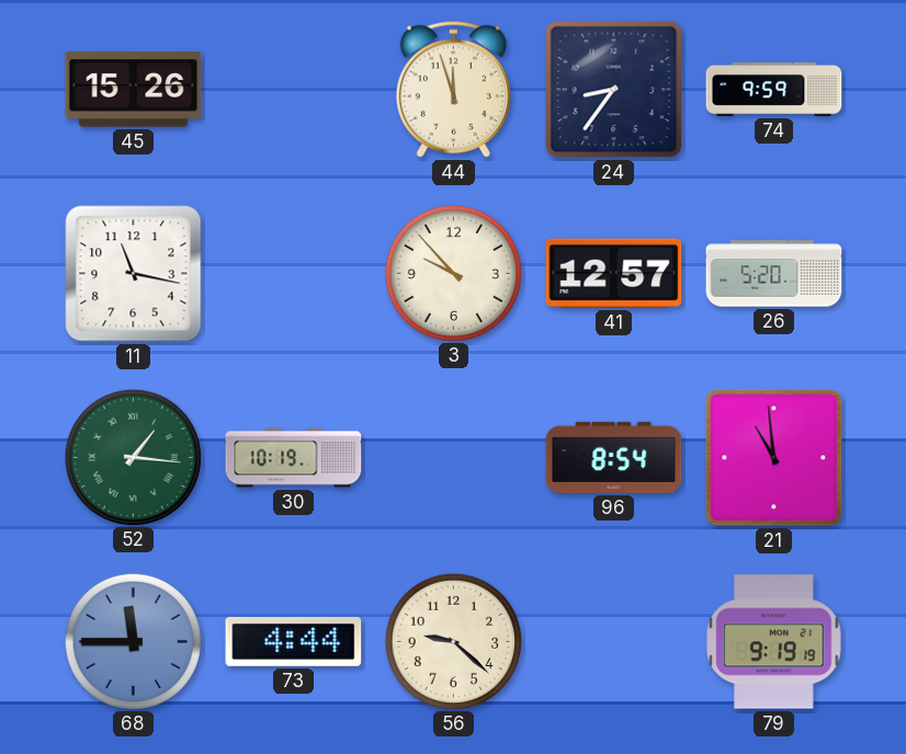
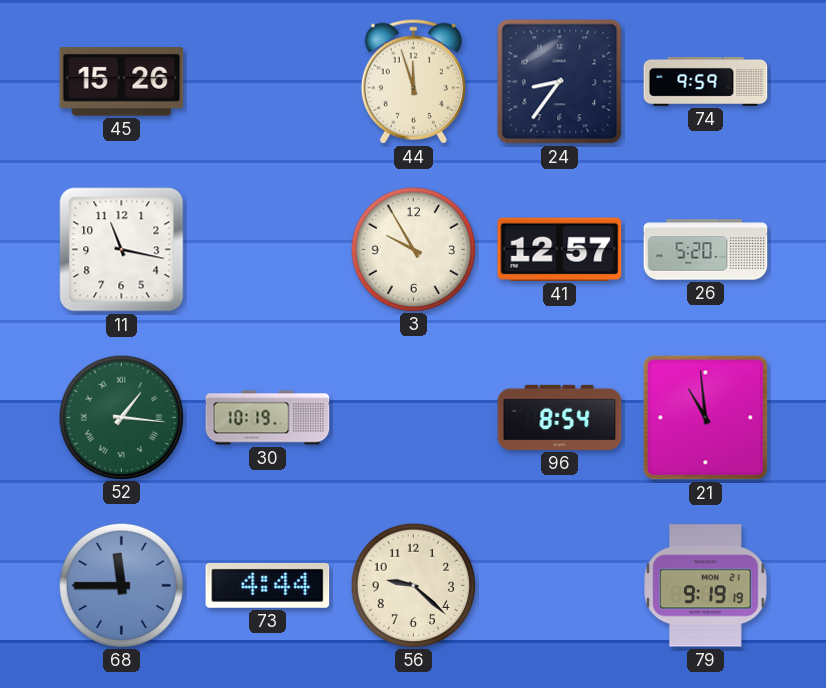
3: 9:53 -> 9:55
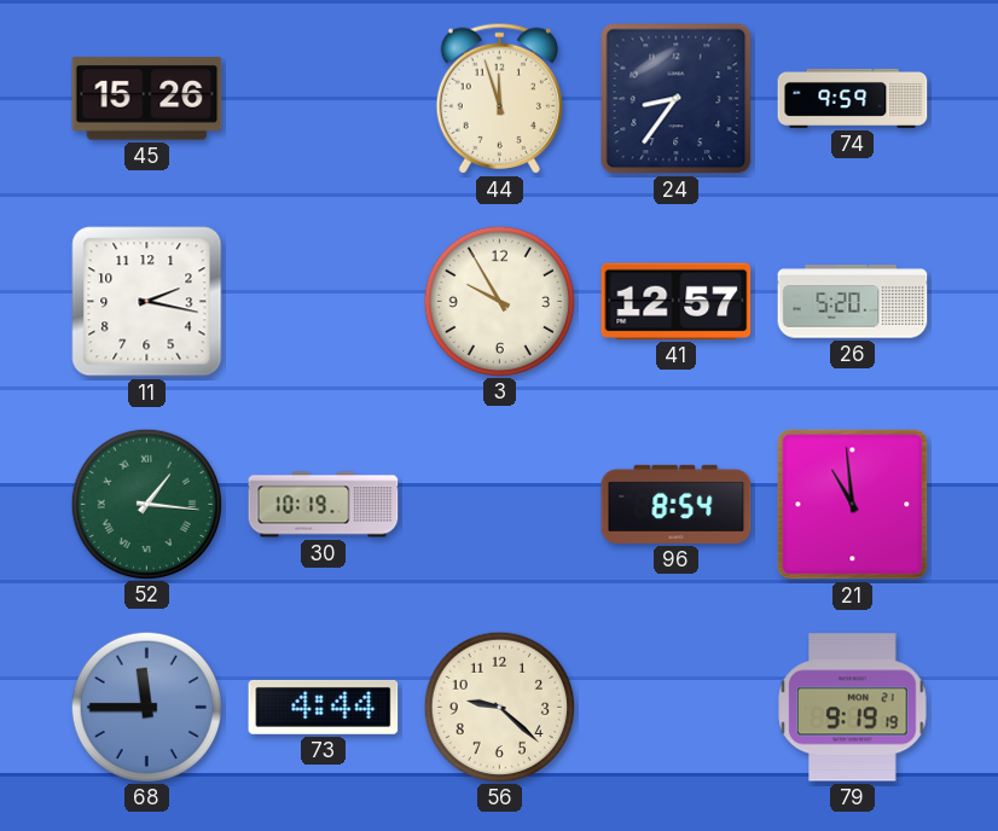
11: 11:17 -> 2:17
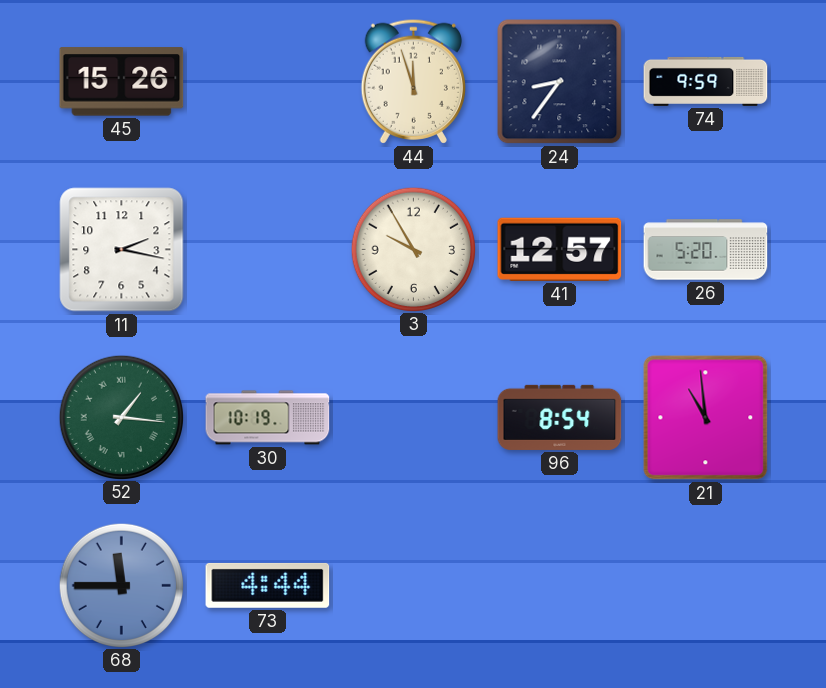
56: 9:22 -> none
79: 9:19 -> none
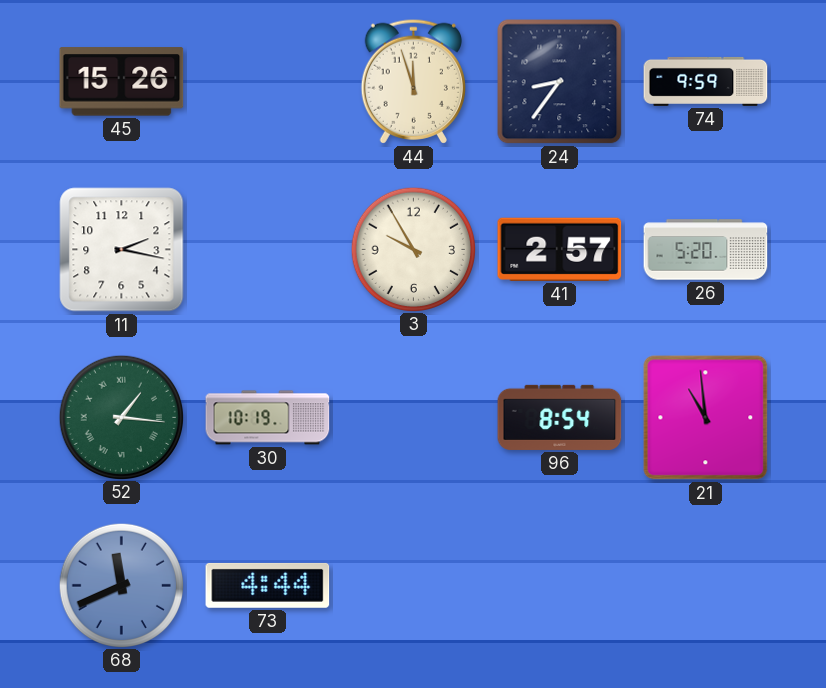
41: 12:57 -> 2:57
68: 11:45 -> 11:41
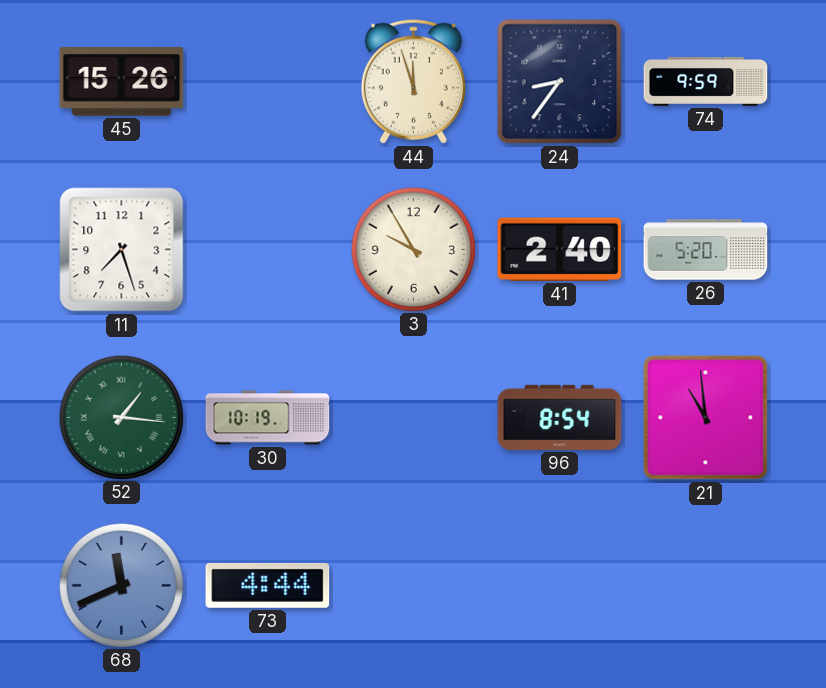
11: 2:17 -> 7:27
41: 2:57 -> 2:40
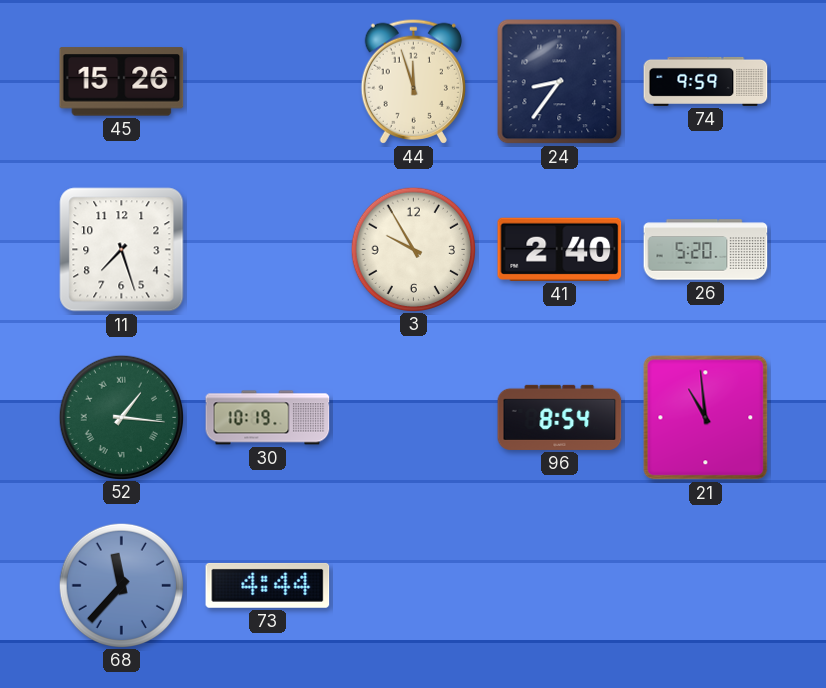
68: 11:41 -> 11:37
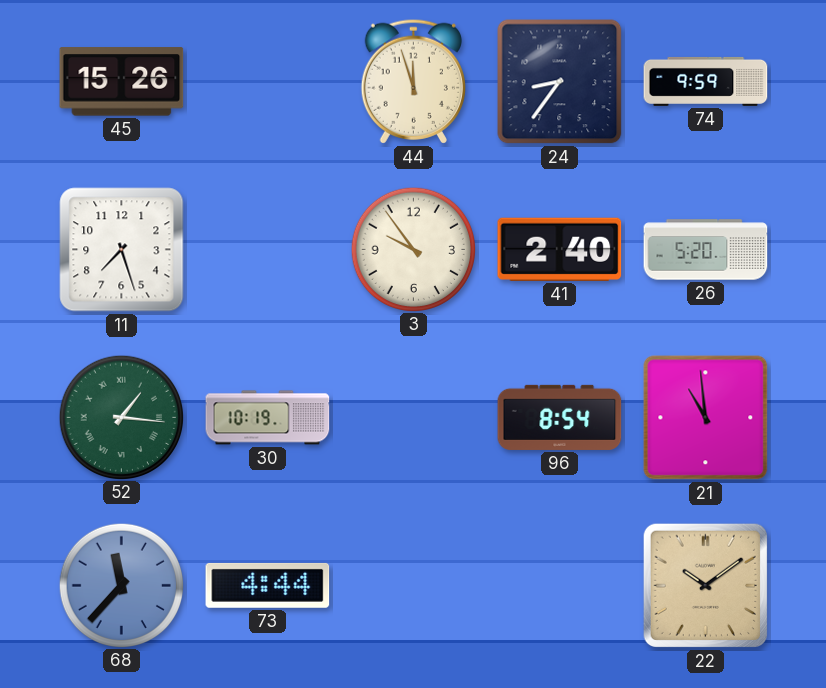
3: 9:55 -> 9:54
22: none -> 10:09
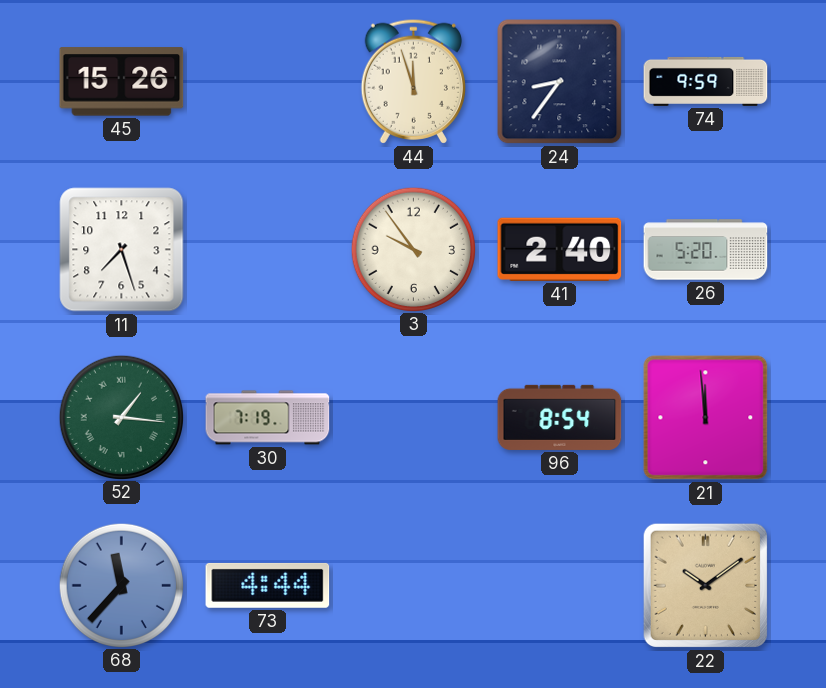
30: 10:19 -> 7:19
21: 10:59 -> 11:59
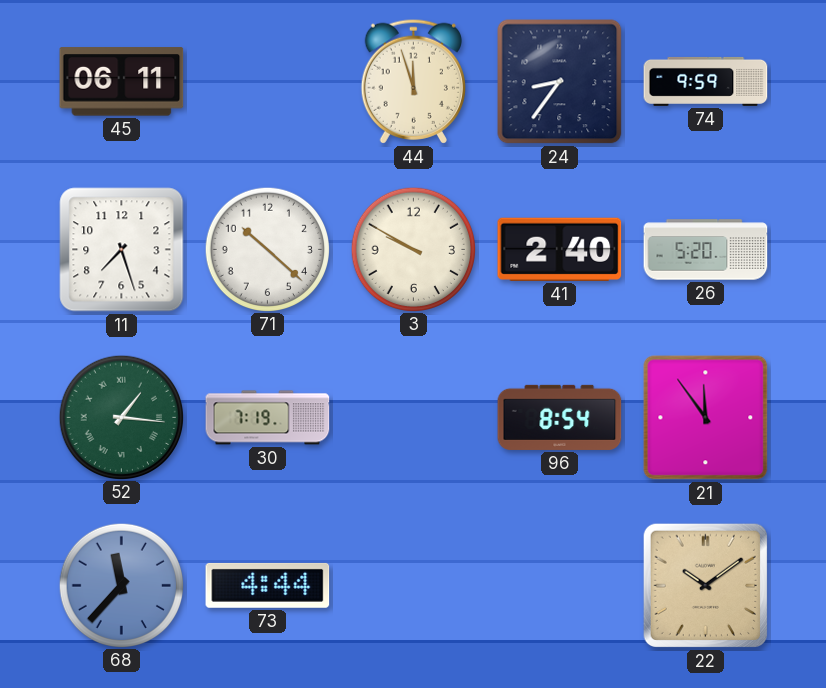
45: 15:26 -> 06:11
71: none -> 10:22
3: 9:54 -> 9:50
21: 11:59 -> 11:54
